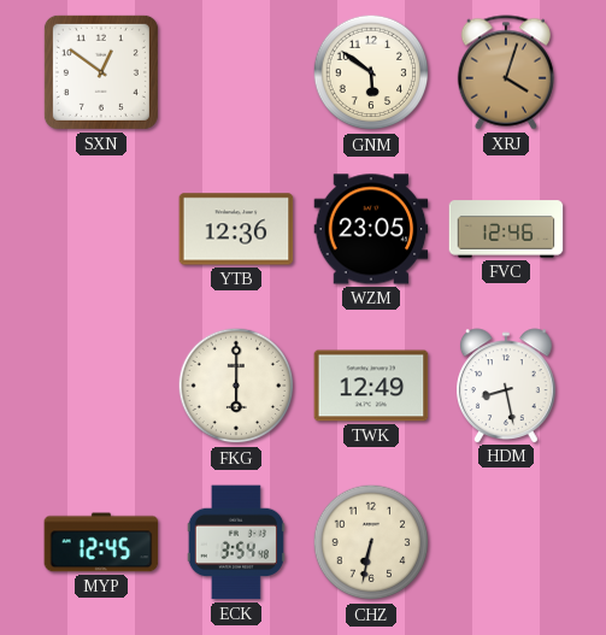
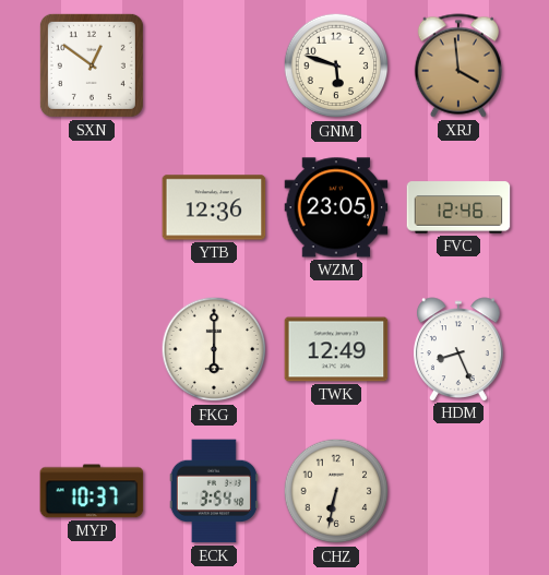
GNM: 5:51 -> 5:48
XRJ: 4:03 -> 3:59
HDM: 8:28 -> 8:26
MYP: 12:45 -> 10:37
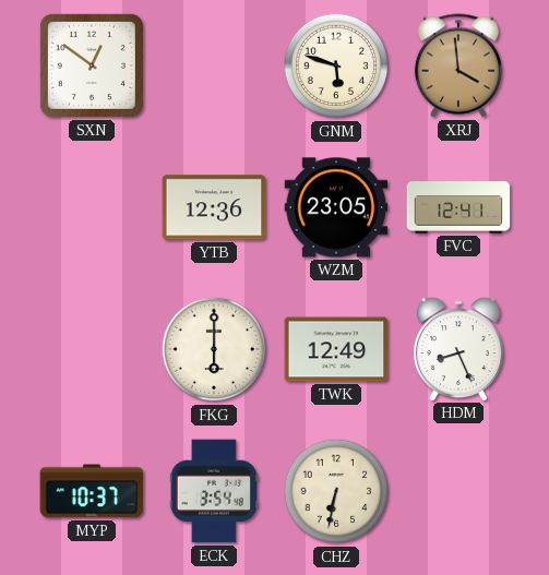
FVC: 12:46 -> 12:41
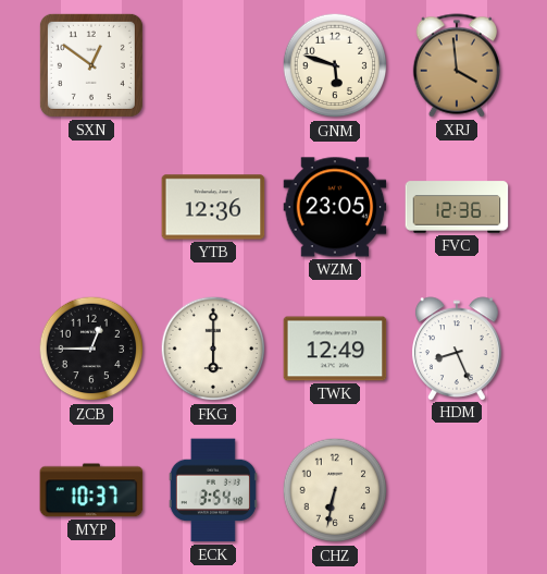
FVC: 12:41 -> 12:36
ZCB: none -> 12:45
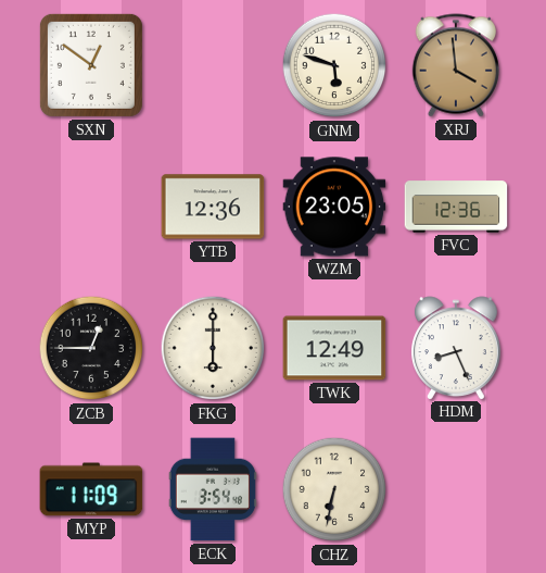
MYP: 10:37 -> 11:09
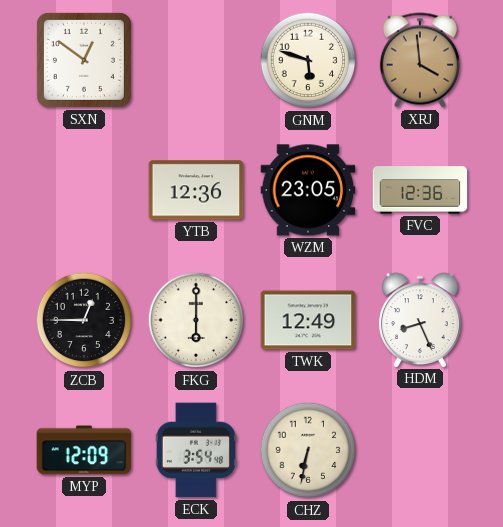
MYP: 11:09 -> 12:09
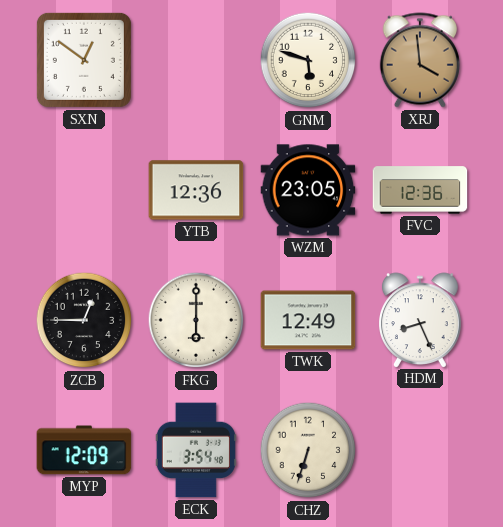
CHZ: 6:32 -> 6:33
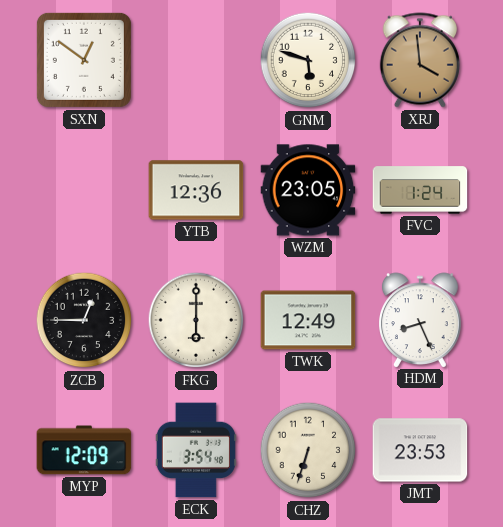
FVC: 12:36 -> 1:24
JMT: none -> 23:53
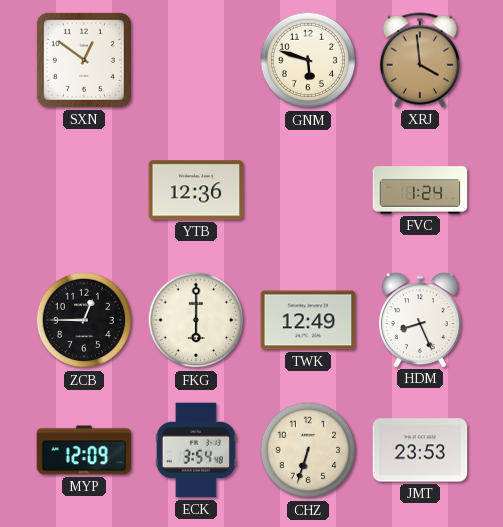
WZM: 23:05 -> none
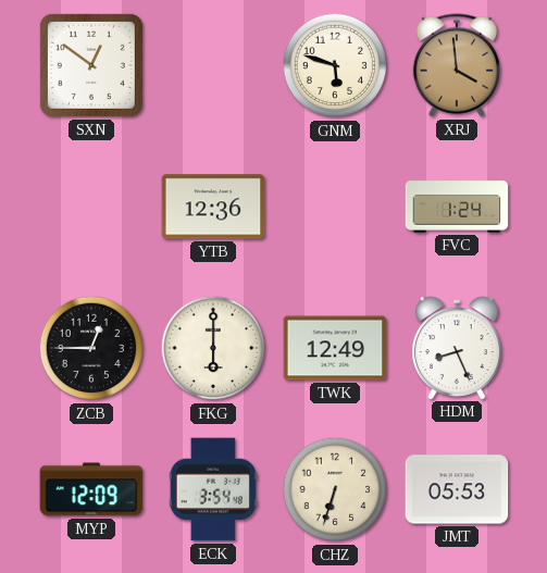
JMT: 23:53 -> 05:53
